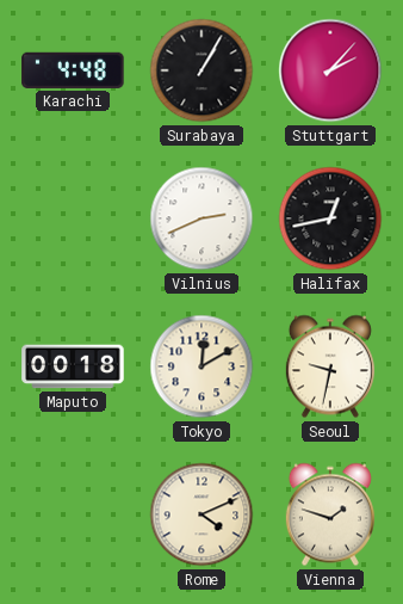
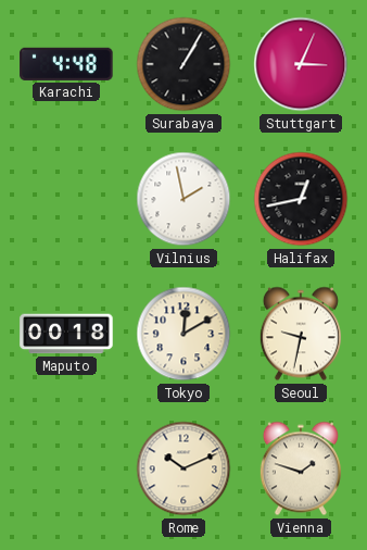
Stuttgart: 2:07 -> 3:04
Vilnius: 2:41 -> 1:58
Rome: 4:11 -> 10:11
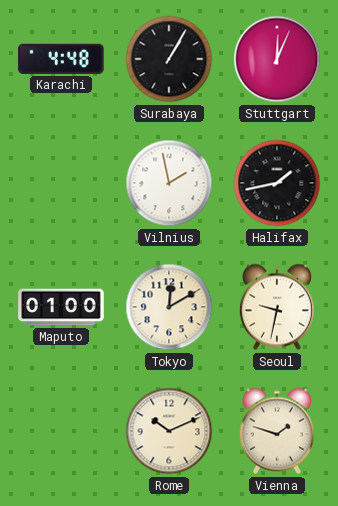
Stuttgart: 3:04 -> 12:04
Halifax: 12:43 -> 1:43
Maputo: 00:18 -> 01:00
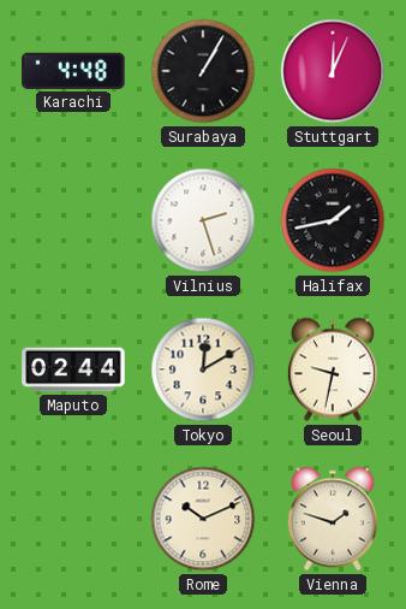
Vilnius: 1:58 -> 2:27
Maputo: 01:00 -> 02:44
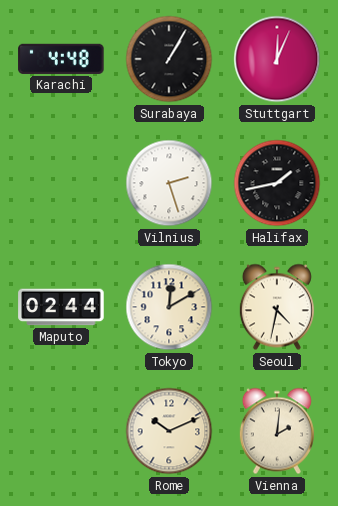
Seoul: 9:32 -> 4:32
Vienna: 1:48 -> 2:01
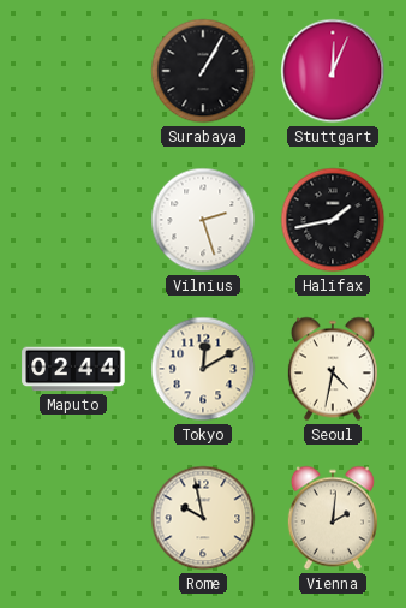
Karachi: 4:48 -> none
Rome: 10:11 -> 9:58
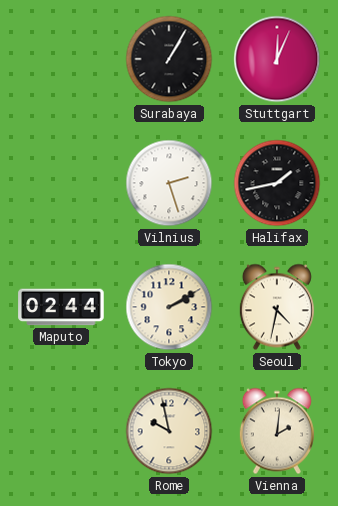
Tokyo: 12:10 -> 2:10
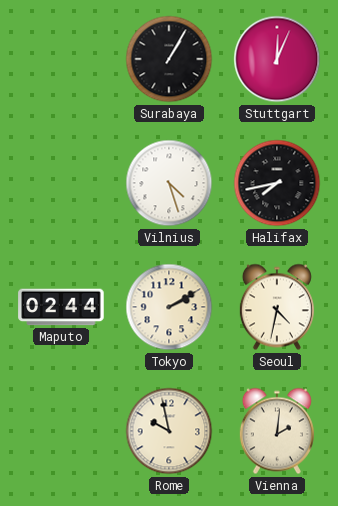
Vilnius: 2:27 -> 4:27
Halifax: 1:43 -> 7:43
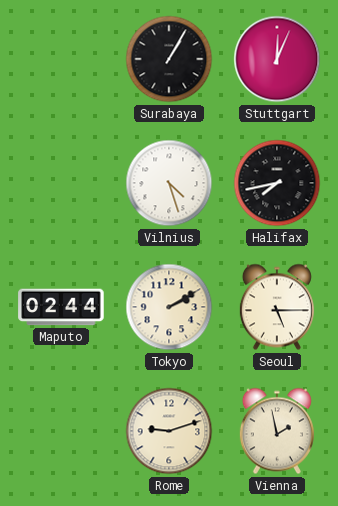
Seoul: 4:32 -> 5:15
Rome: 9:58 -> 9:12
Vienna: 2:01 -> 1:58
